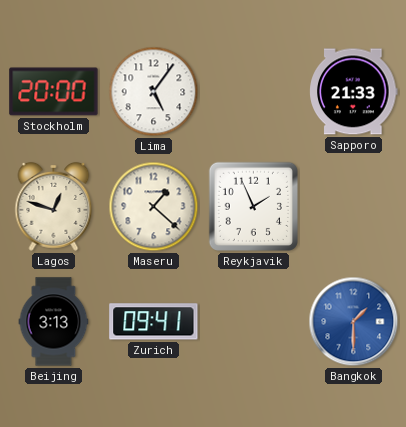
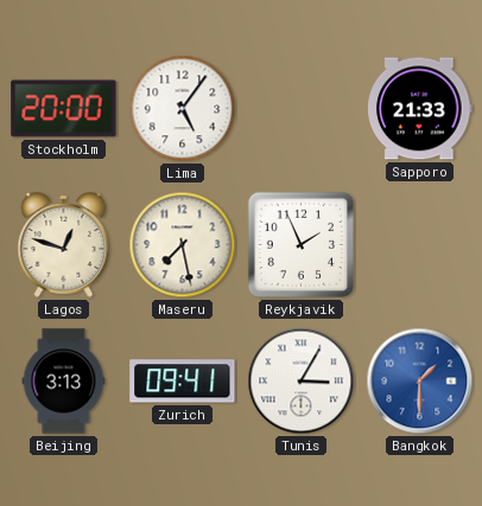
Maseru: 1:22 -> 7:28
Tunis: none -> 3:05
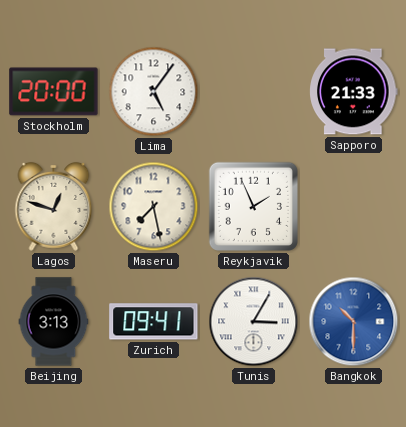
Bangkok: 1:30 -> 10:30
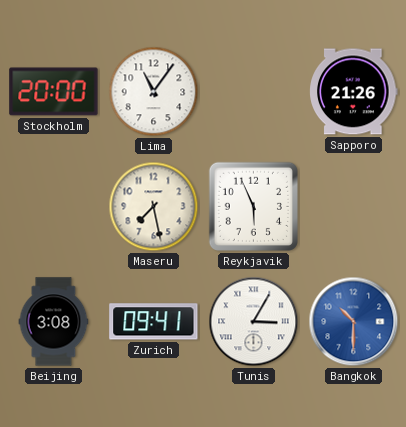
Lima: 5:06 -> 11:06
Sapporo: 21:33 -> 21:26
Lagos: 12:48 -> none
Reykjavik: 1:56 -> 5:56
Beijing: 3:13 -> 3:08
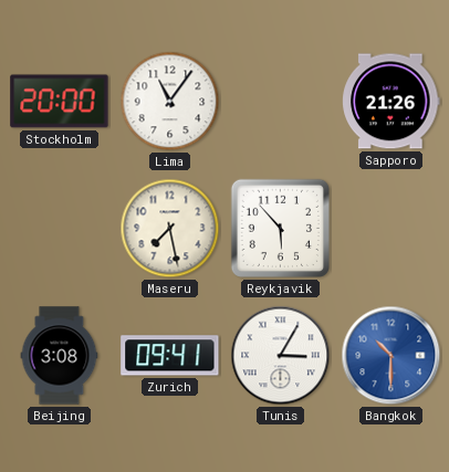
Reykjavik: 5:56 -> 5:53
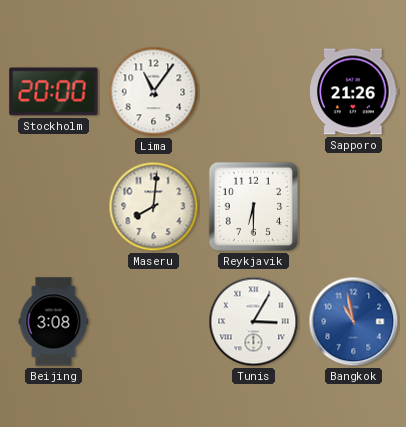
Maseru: 7:28 -> 8:01
Reykjavik: 5:53 -> 6:30
Zurich: 09:41 -> none
Bangkok: 10:30 -> 10:58
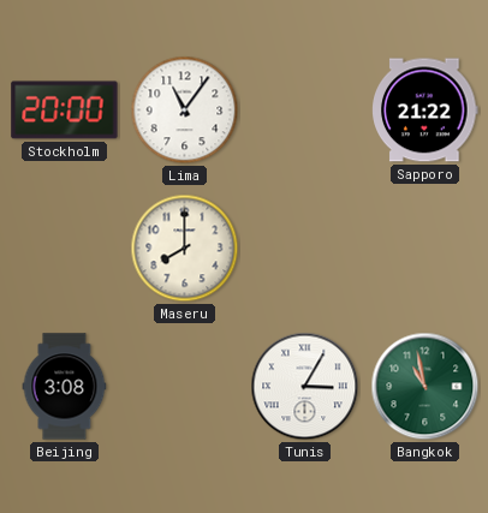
Sapporo: 21:26 -> 21:22
Maseru: 8:01 -> 8:00
Reykjavik: 6:30 -> none
Bangkok dial: blue -> green
